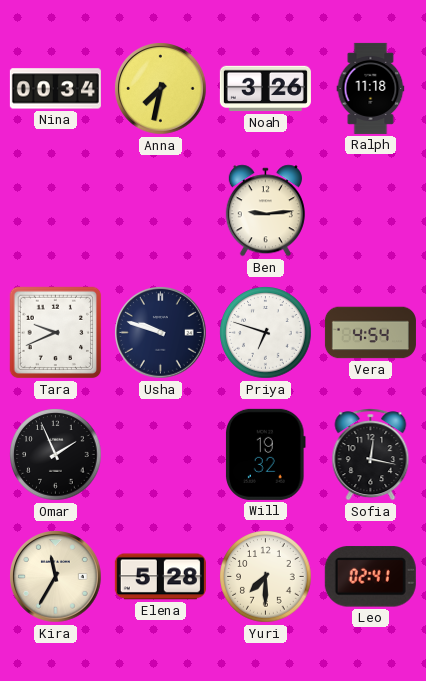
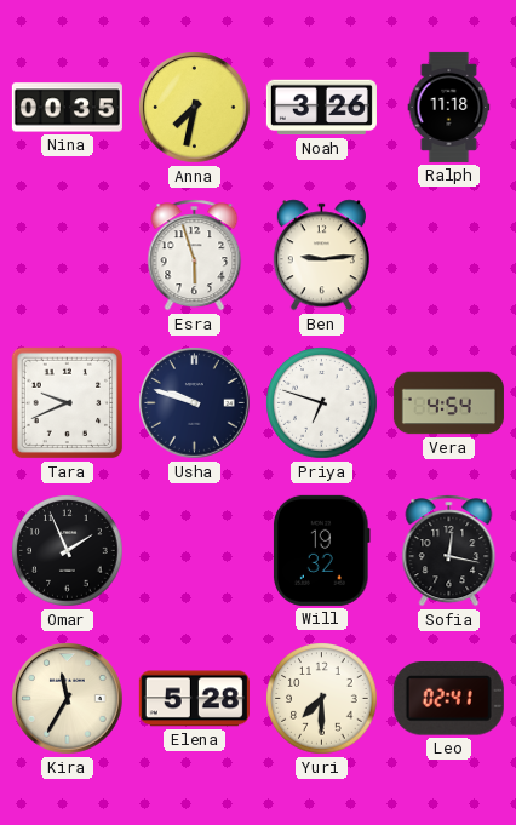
Nina: 00:34 -> 00:35
Esra: none -> 5:57
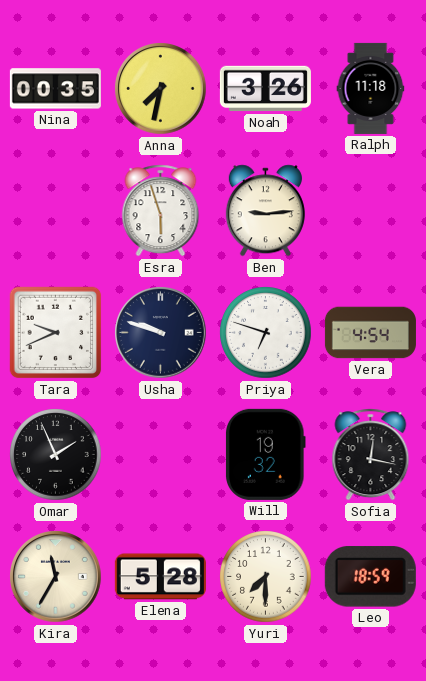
Leo: 02:41 -> 18:59
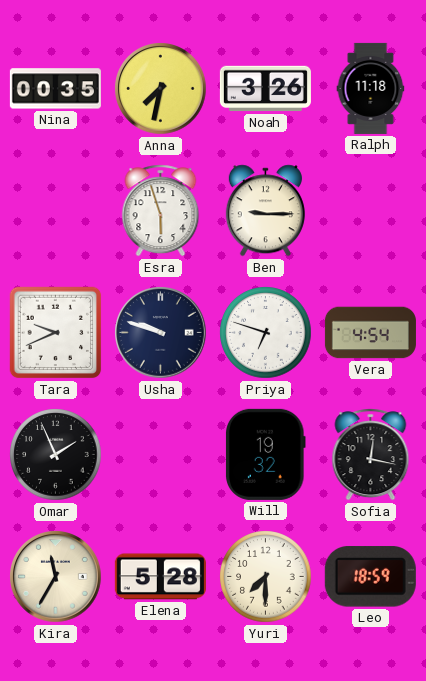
Ben: 9:14 -> 9:15
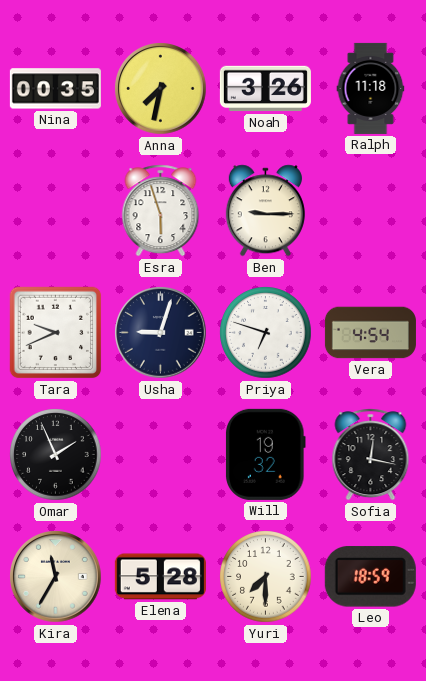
Usha: 9:48 -> 9:03
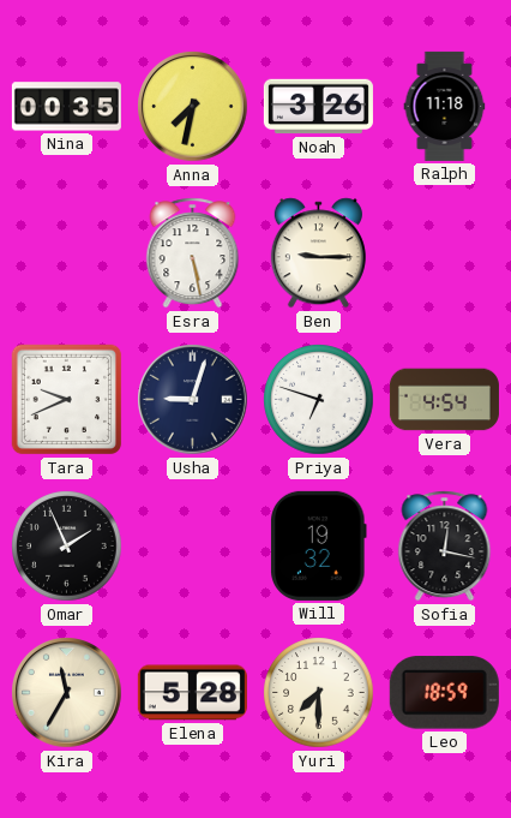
Esra: 5:57 -> 5:28
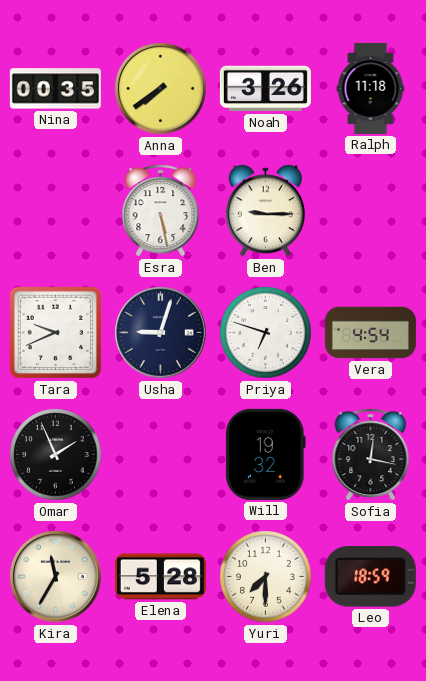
Anna: 7:32 -> 7:39
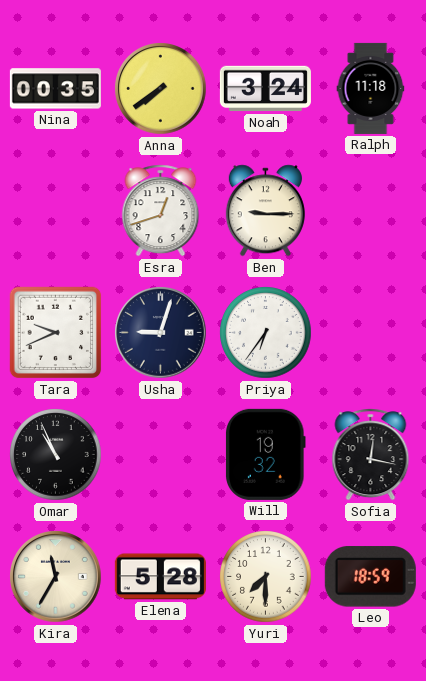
Noah: 3:26 -> 3:24
Esra: 5:28 -> 12:42
Priya: 6:48 -> 6:36
Vera: 4:54 -> none
Omar: 1:56 -> 10:56
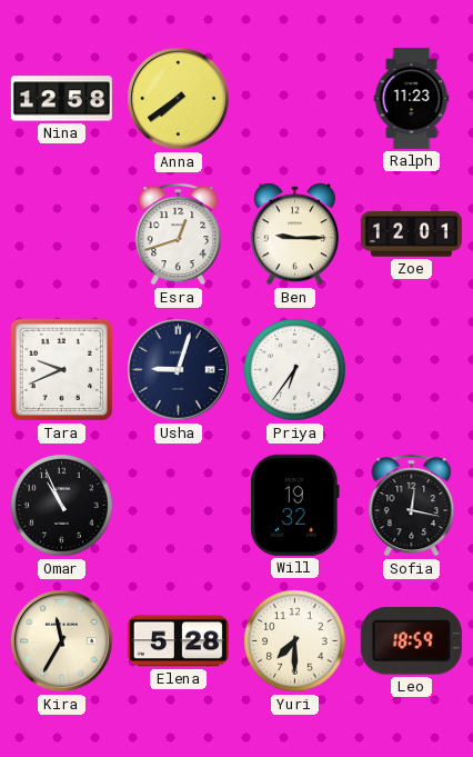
Nina: 00:35 -> 12:58
Noah: 3:24 -> none
Ralph: 11:18 -> 11:23
Zoe: none -> 12:01
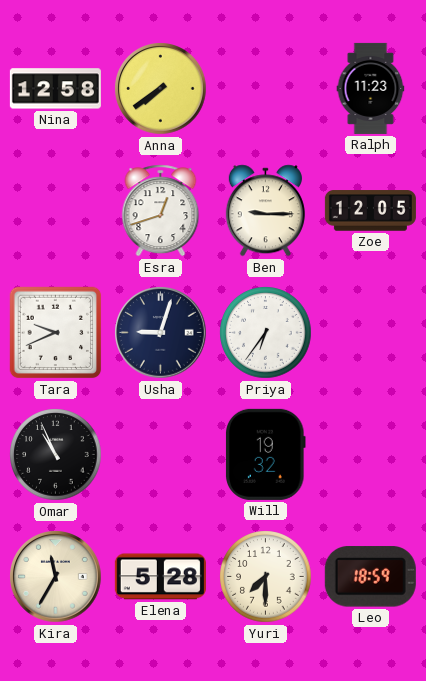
Zoe: 12:01 -> 12:05
Sofia: 12:17 -> none
